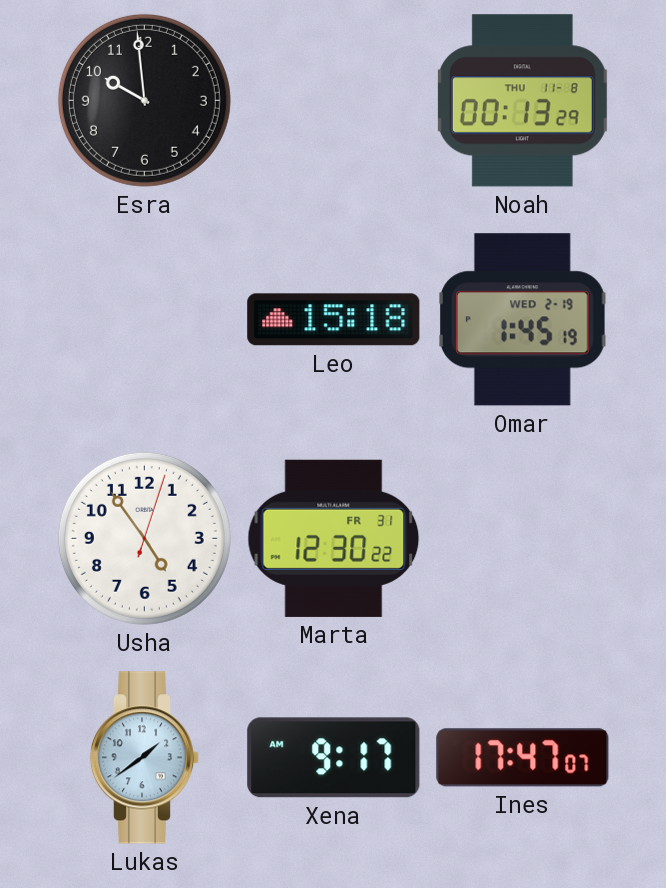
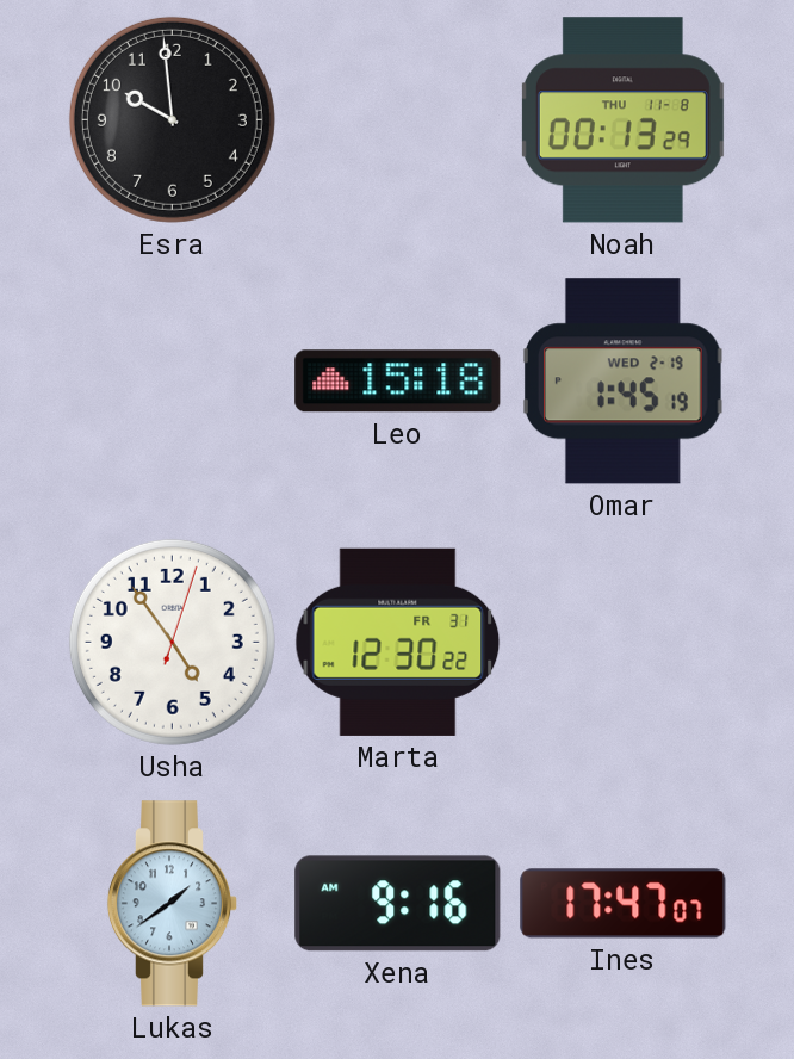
Xena: 9:17 -> 9:16
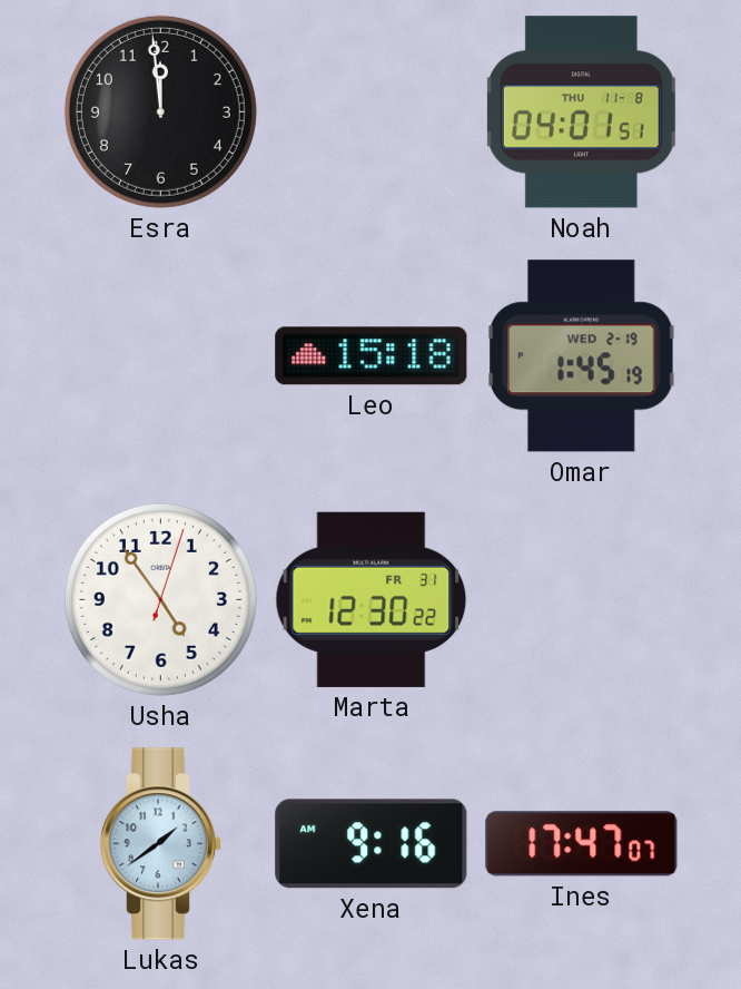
Esra: 9:59 -> 11:59
Noah: 00:13 -> 04:01
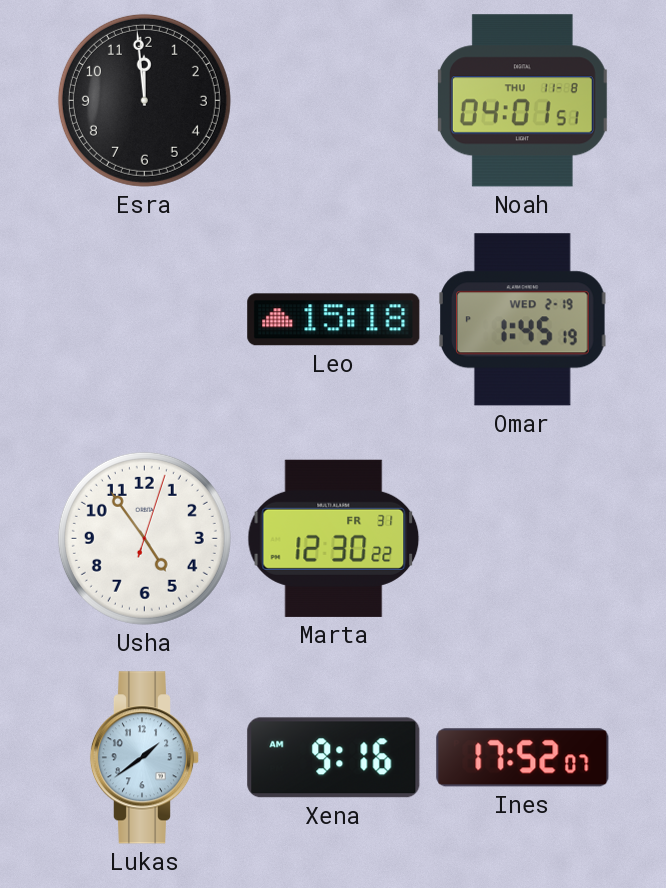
Ines: 17:47 -> 17:52
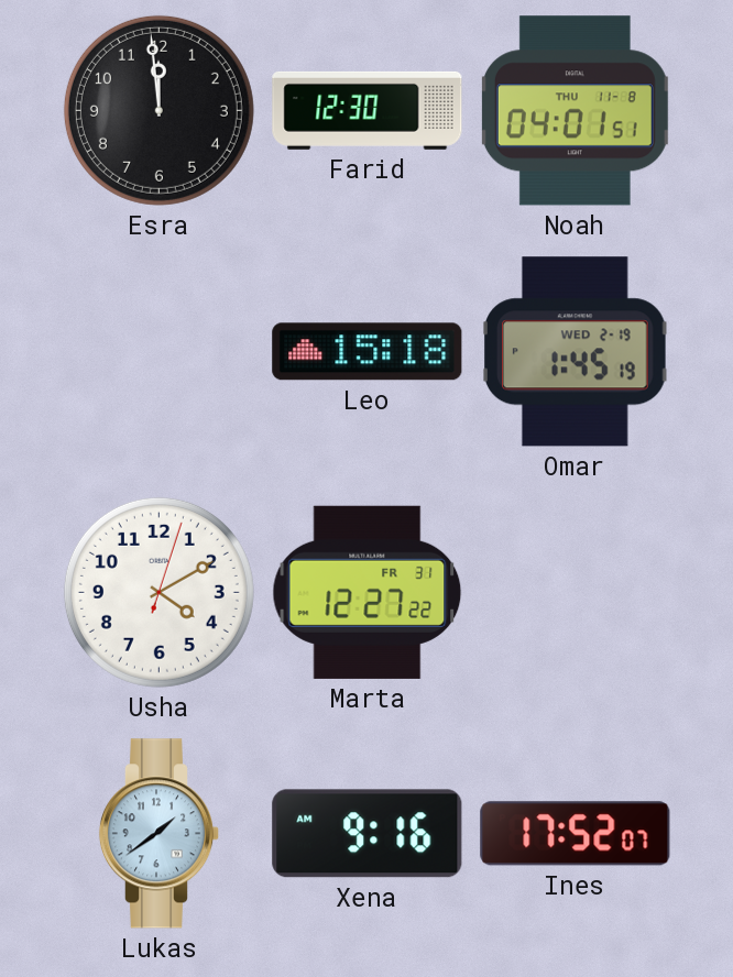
Farid: none -> 12:30
Usha: 4:54 -> 4:10
Marta: 12:30 -> 12:27
